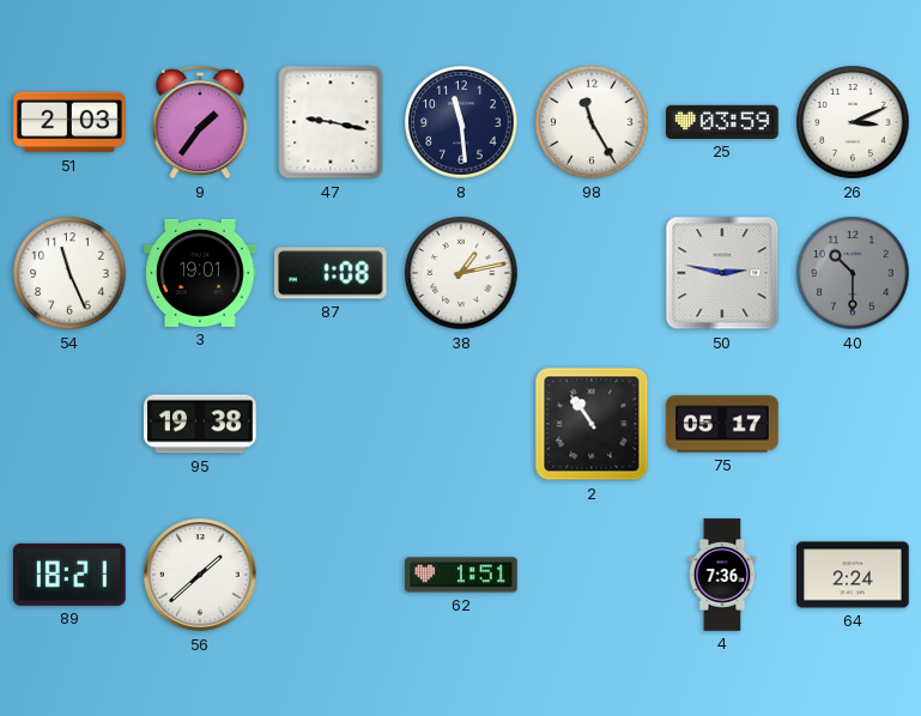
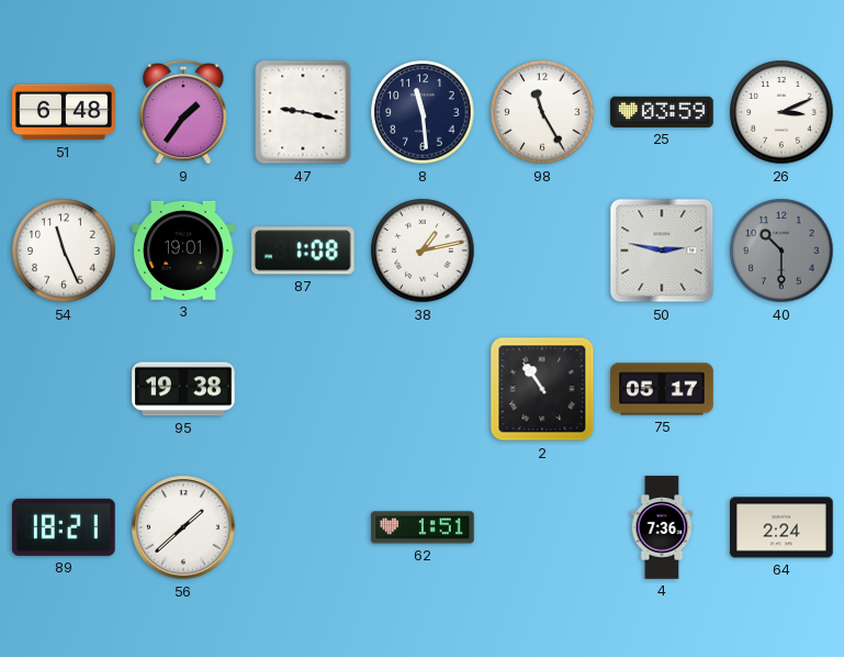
51: 2:03 -> 6:48
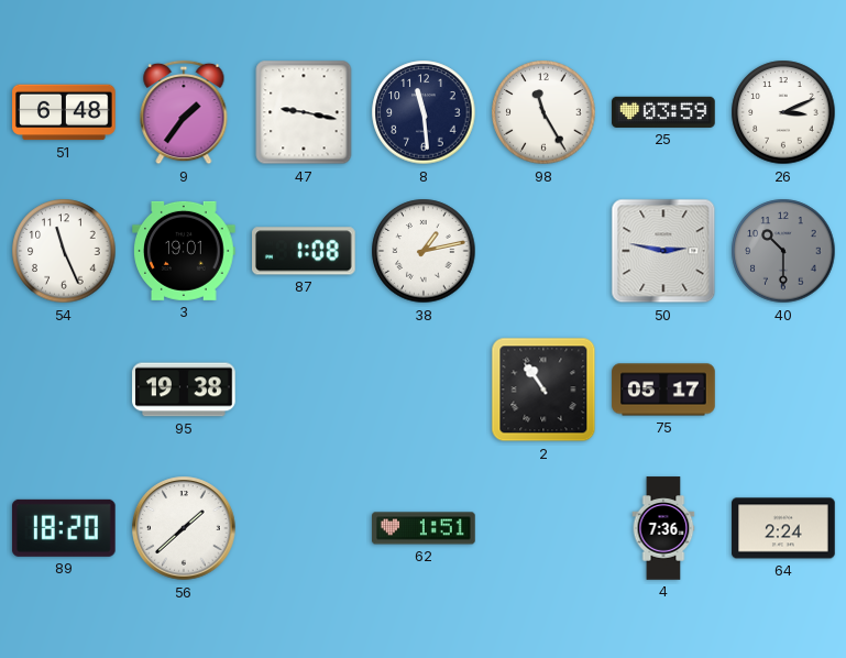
89: 18:21 -> 18:20
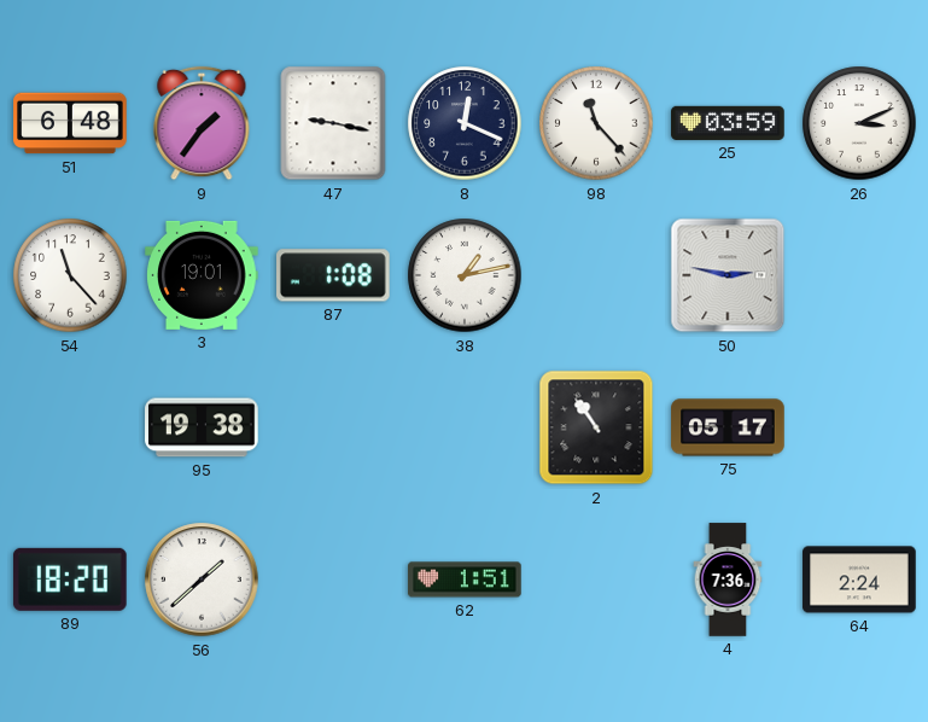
8: 11:29 -> 12:19
98: 11:25 -> 11:23
54: 11:26 -> 11:23
40: 10:30 -> none
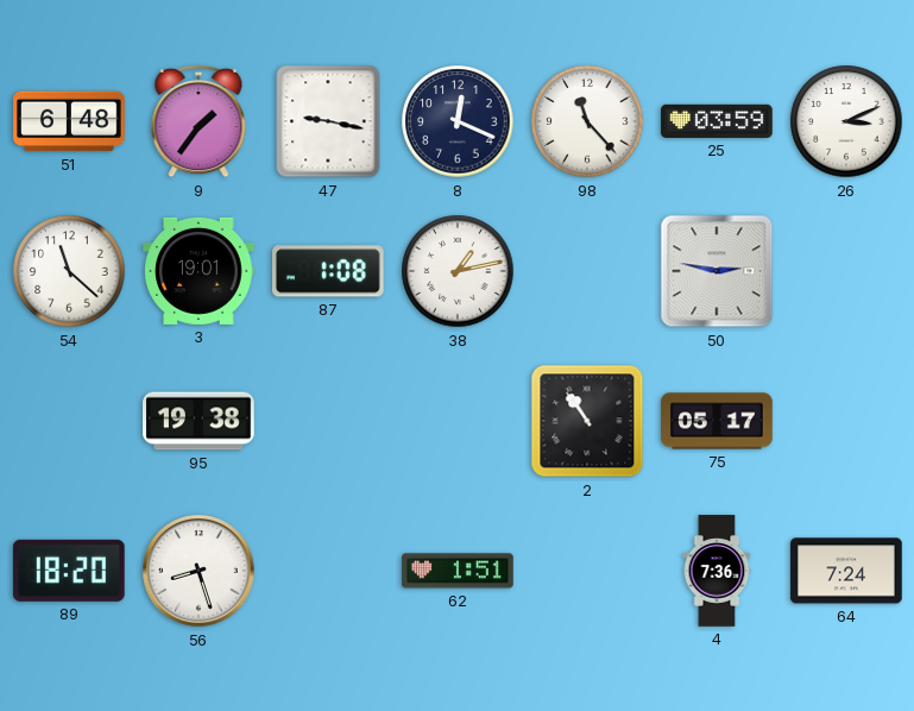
54: 11:23 -> 11:22
56: 1:38 -> 8:27
64: 2:24 -> 7:24
